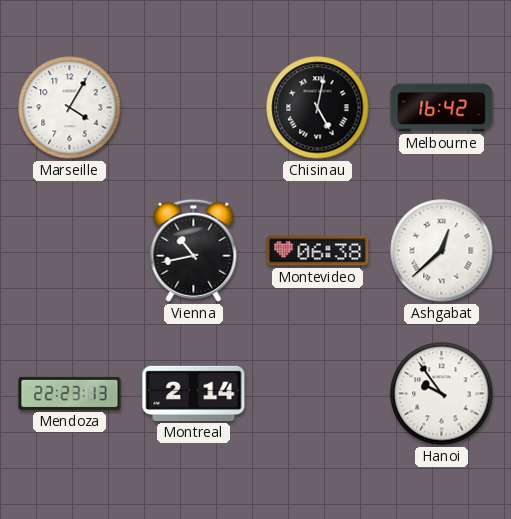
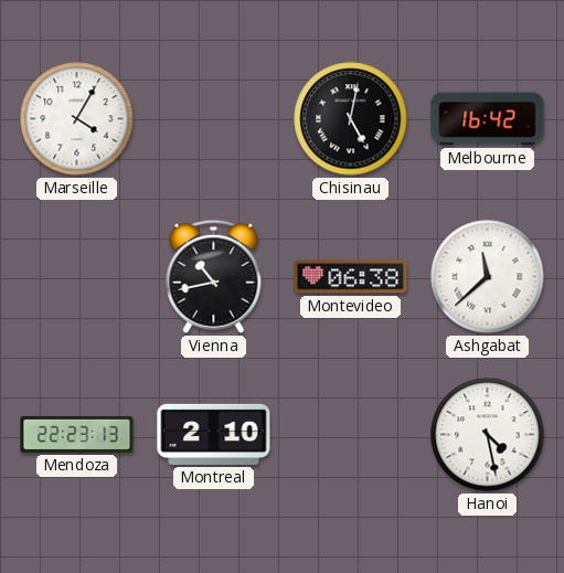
Ashgabat: 12:38 -> 11:38
Montreal: 2:14 -> 2:10
Hanoi: 9:54 -> 4:28
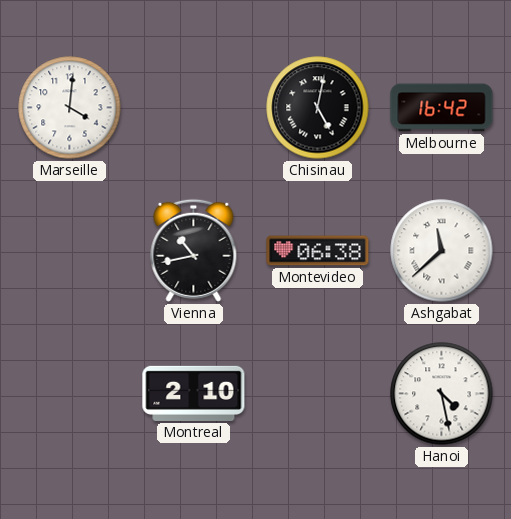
Marseille: 4:05 -> 4:01
Mendoza: 22:23 -> none
